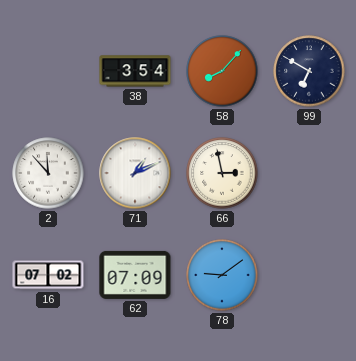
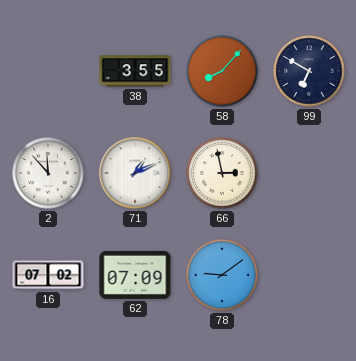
38: 3:54 -> 3:55
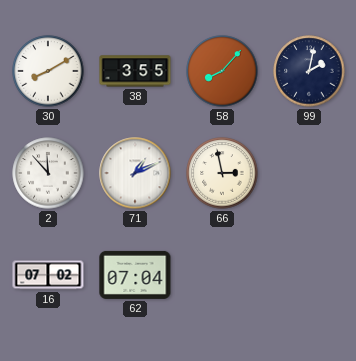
30: none -> 8:10
99: 6:50 -> 2:02
62: 07:09 -> 07:04
78: 9:09 -> none
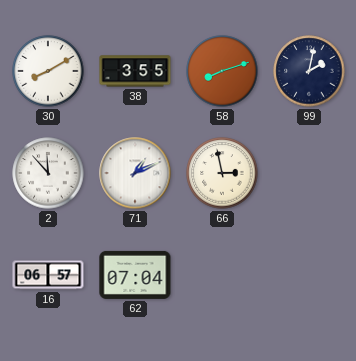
58: 8:07 -> 8:12
16: 07:02 -> 06:57
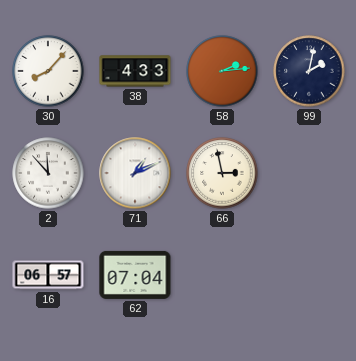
30: 8:10 -> 8:07
38: 3:55 -> 4:33
58: 8:12 -> 2:14
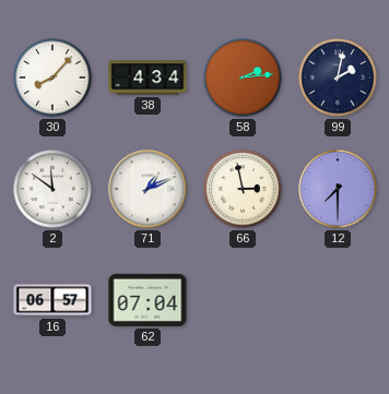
38: 4:33 -> 4:34
2: 11:53 -> 11:51
12: none -> 7:30
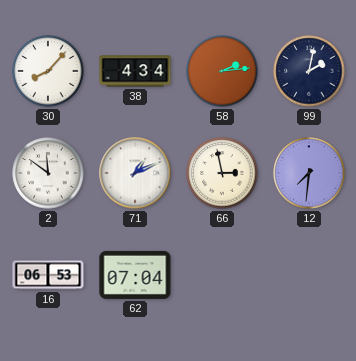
12: 7:30 -> 7:31
16: 06:57 -> 06:53
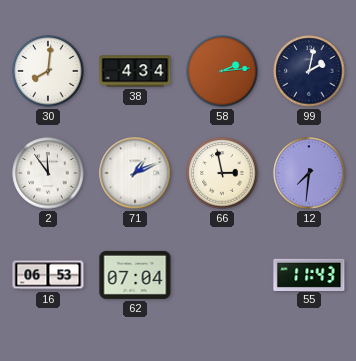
30: 8:07 -> 8:01
2: 11:51 -> 11:54
55: none -> 11:43
